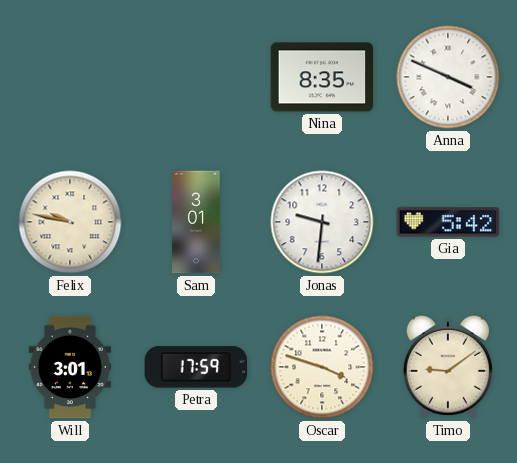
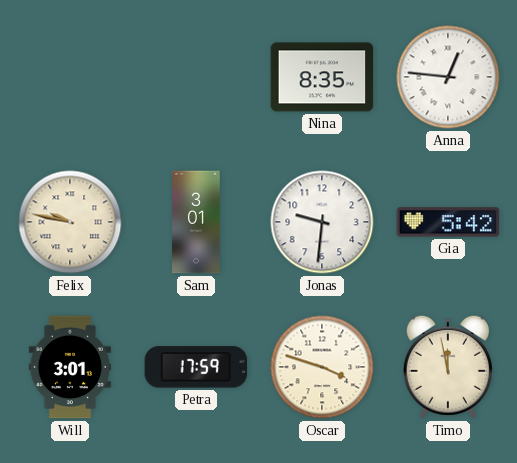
Anna: 3:49 -> 12:46
Timo: 9:09 -> 11:58
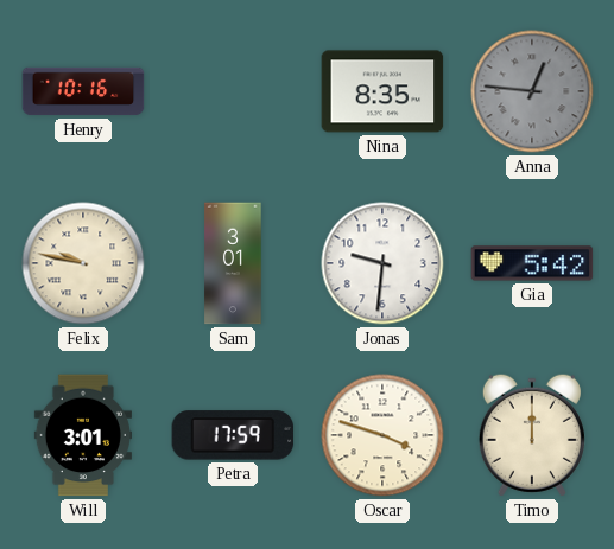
Henry: none -> 10:16
Anna dial: white -> grey
Timo: 11:58 -> 12:00
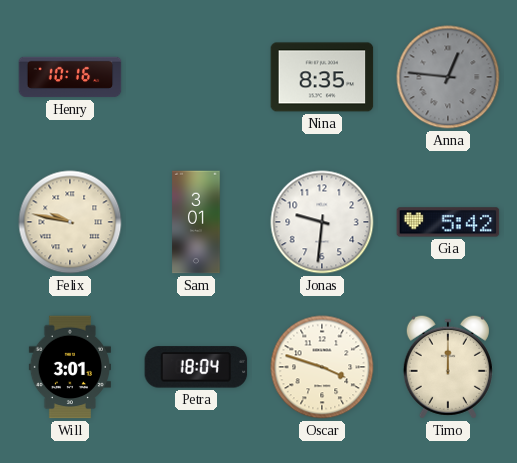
Petra: 17:59 -> 18:04
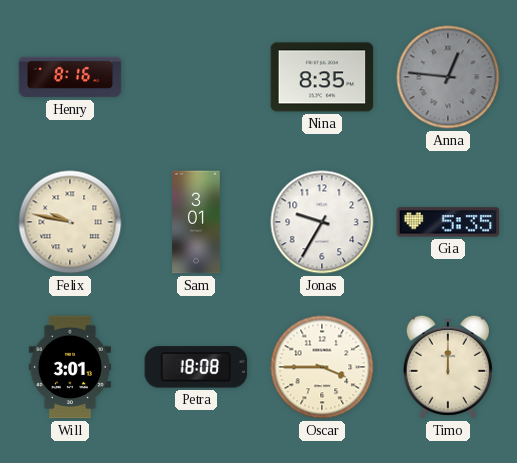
Henry: 10:16 -> 8:16
Jonas: 9:31 -> 9:35
Gia: 5:42 -> 5:35
Petra: 18:04 -> 18:08
Oscar: 3:48 -> 3:45
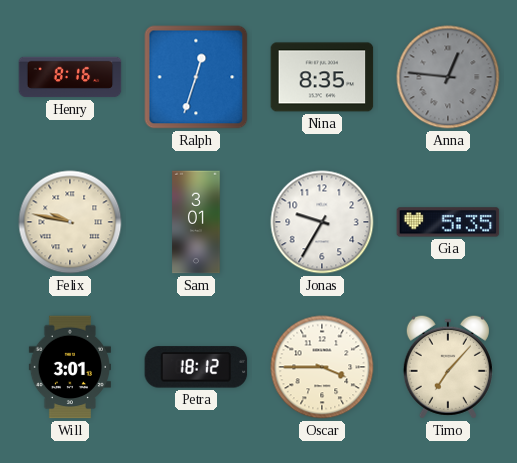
Ralph: none -> 12:33
Petra: 18:08 -> 18:12
Timo: 12:00 -> 7:07
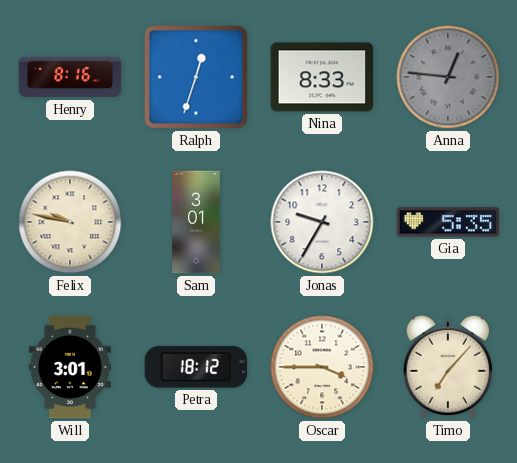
Nina: 8:35 -> 8:33
